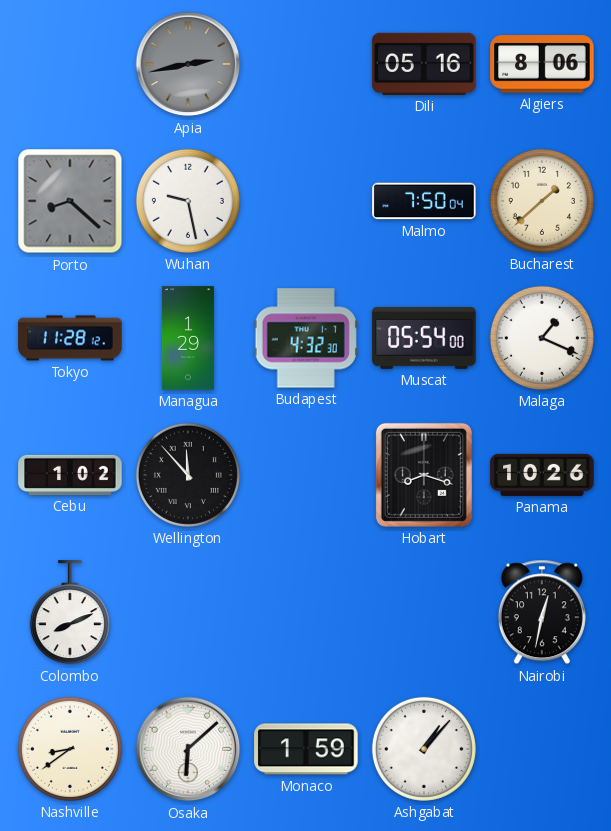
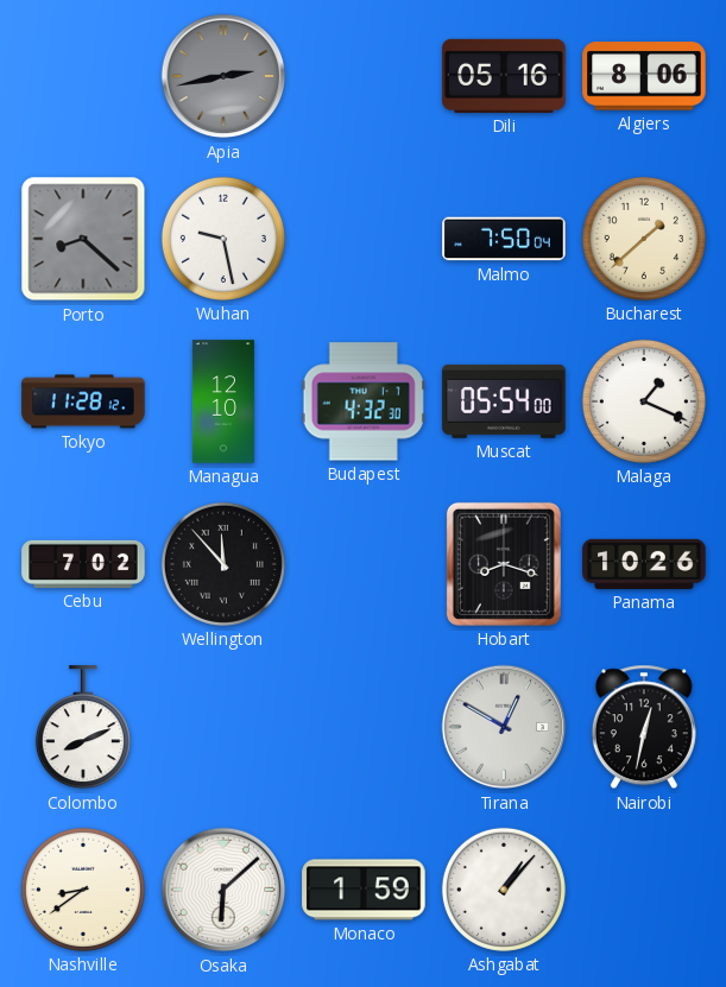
Managua: 1:29 -> 12:10
Cebu: 1:02 -> 7:02
Tirana: none -> 12:50
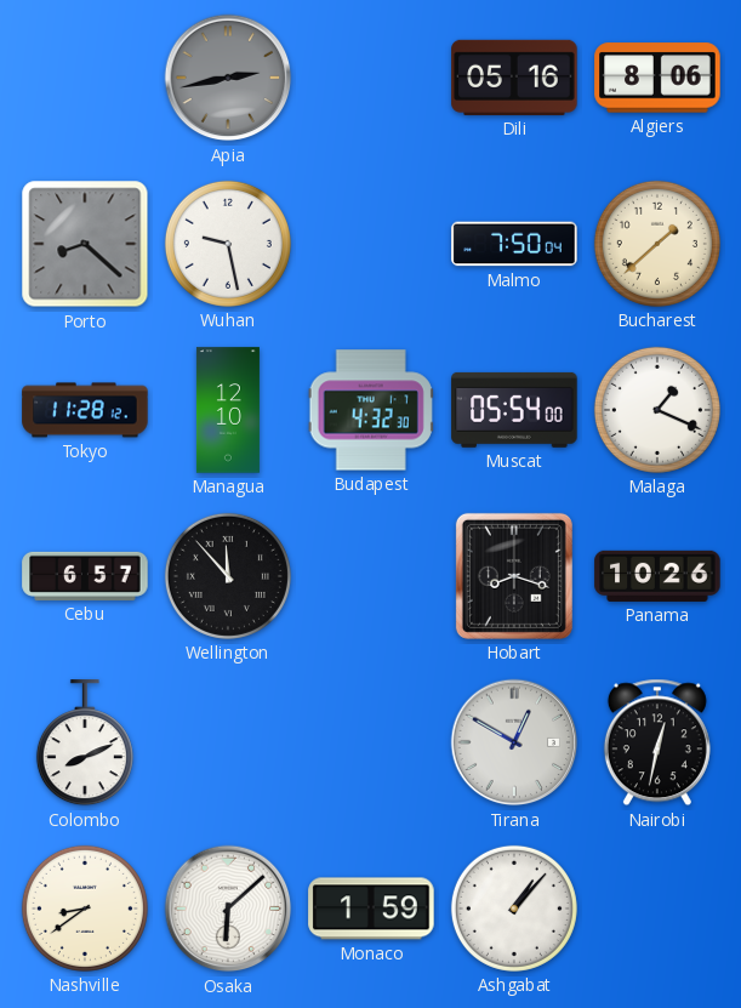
Cebu: 7:02 -> 6:57
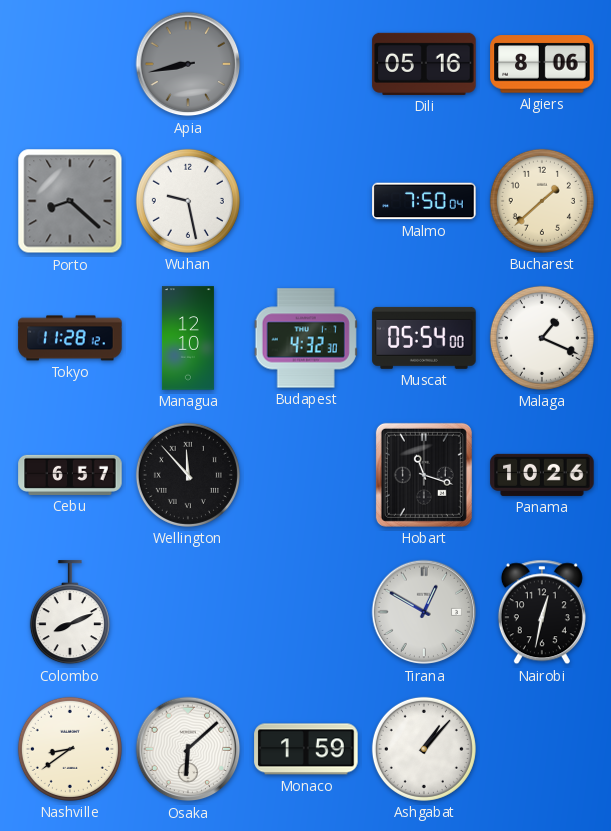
Apia: 2:43 -> 8:43
Hobart: 8:18 -> 11:18
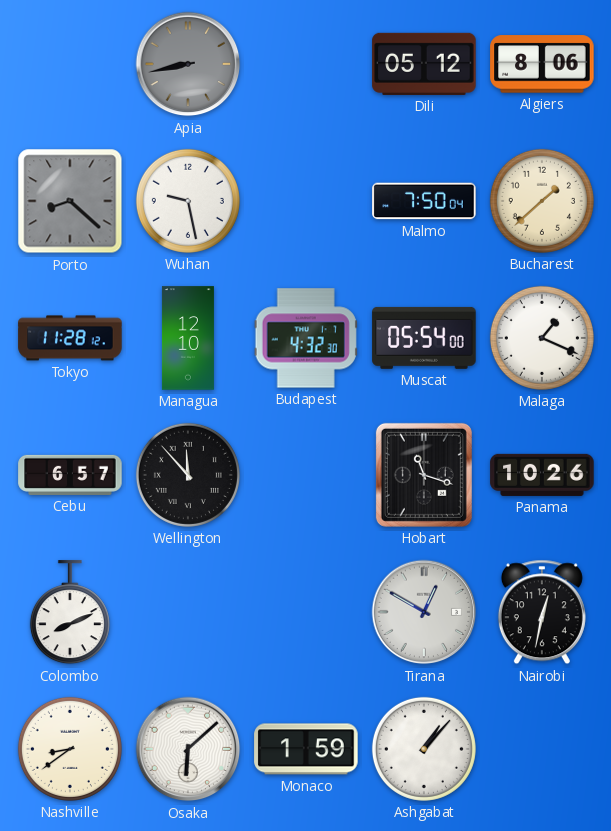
Dili: 05:16 -> 05:12
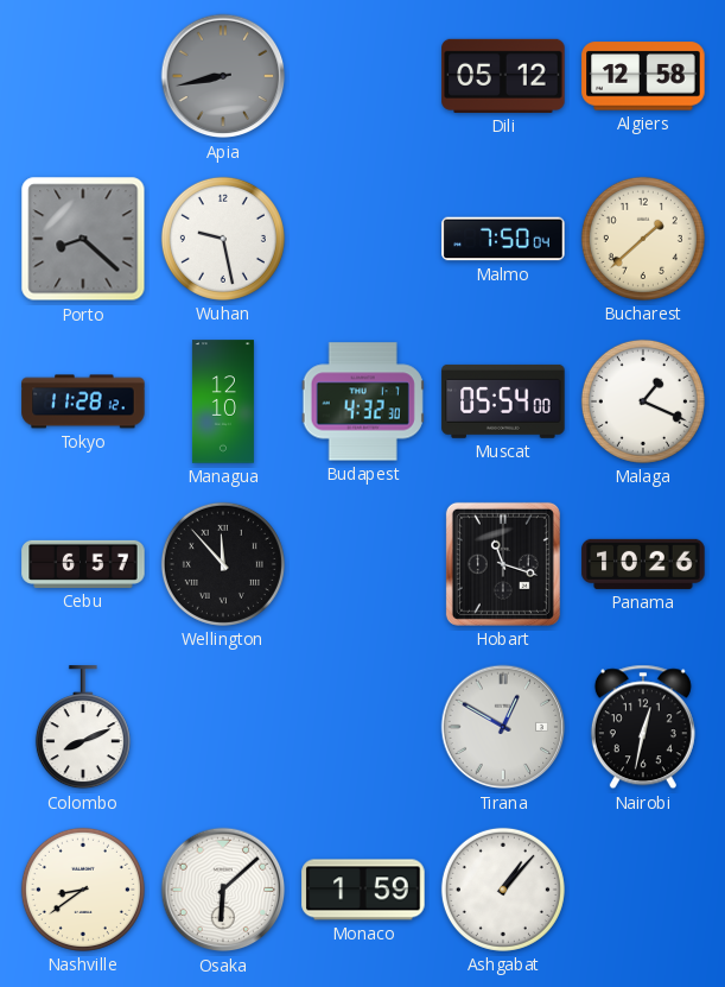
Algiers: 8:06 -> 12:58
